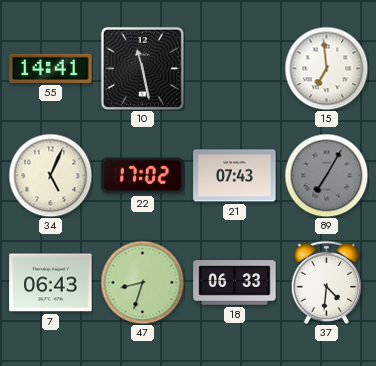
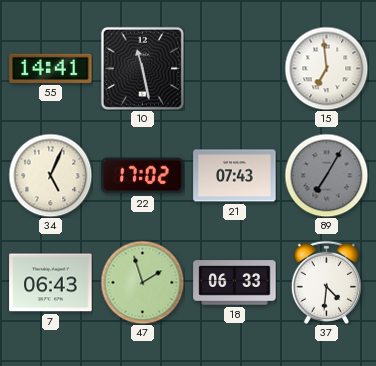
47: 8:33 -> 1:57
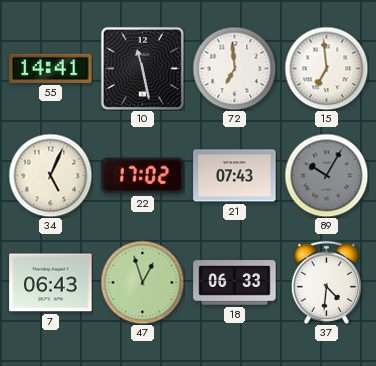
72: none -> 6:59
89: 7:05 -> 10:05
47: 1:57 -> 12:57
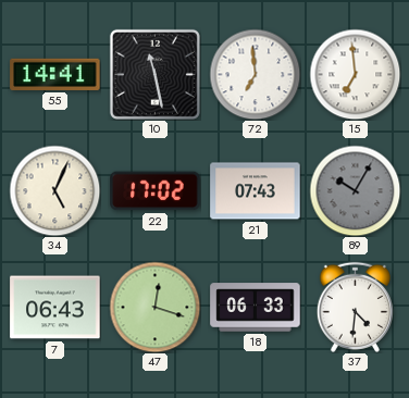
47: 12:57 -> 12:18
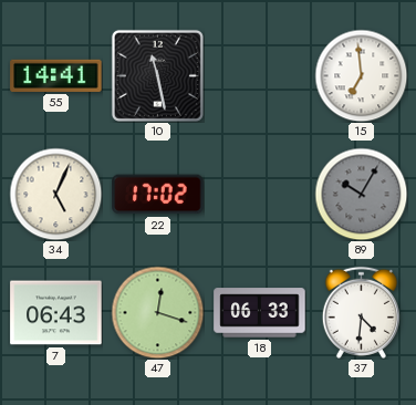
72: 6:59 -> none
21: 07:43 -> none
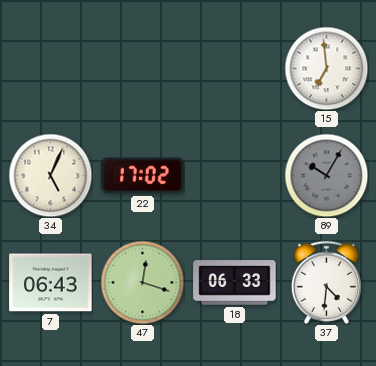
55: 14:41 -> none
10: 11:28 -> none
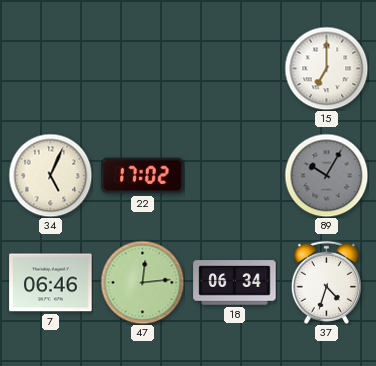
15: 6:59 -> 7:00
7: 06:43 -> 06:46
47: 12:18 -> 12:14
18: 06:33 -> 06:34
37: 4:31 -> 4:33
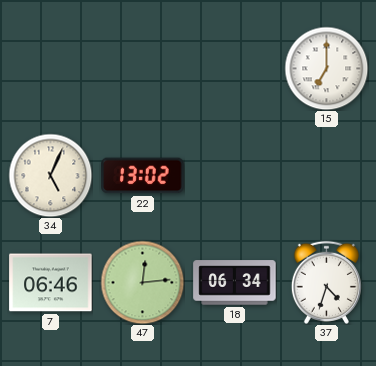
22: 17:02 -> 13:02
89: 10:05 -> none
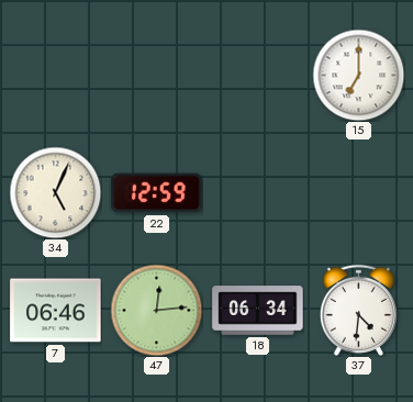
22: 13:02 -> 12:59
37: 4:33 -> 4:31
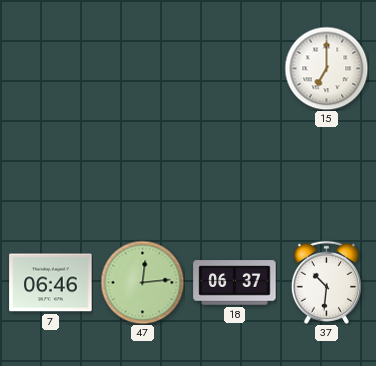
34: 5:04 -> none
22: 12:59 -> none
18: 06:34 -> 06:37
37: 4:31 -> 10:31
